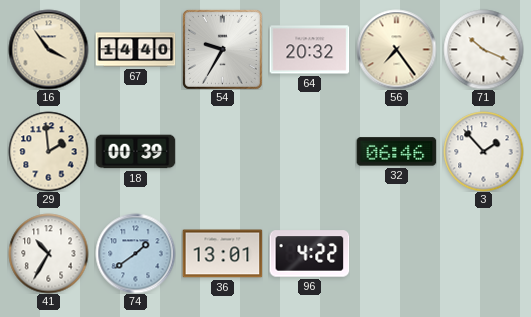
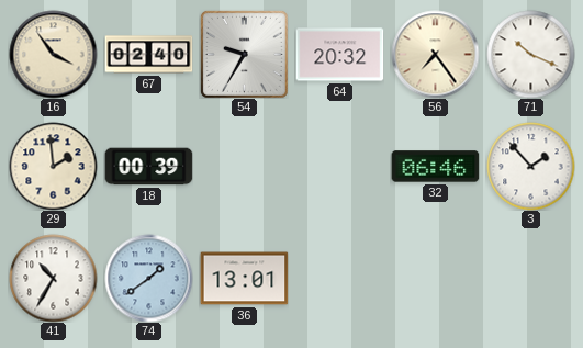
67: 14:40 -> 02:40
96: 4:22 -> none
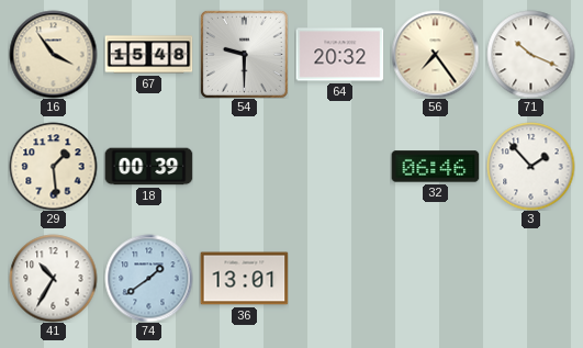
67: 02:40 -> 15:48
54: 9:35 -> 9:30
29: 1:59 -> 1:29
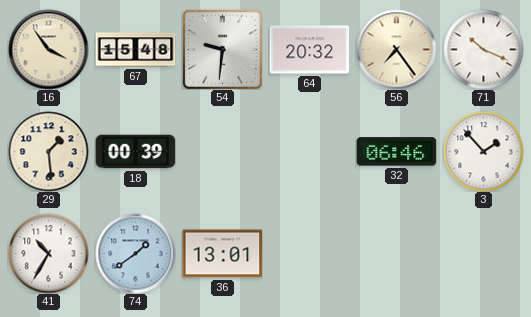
54: 9:30 -> 9:31
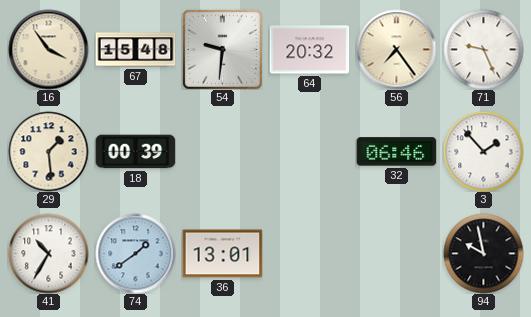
71: 10:19 -> 9:26
94: none -> 9:58
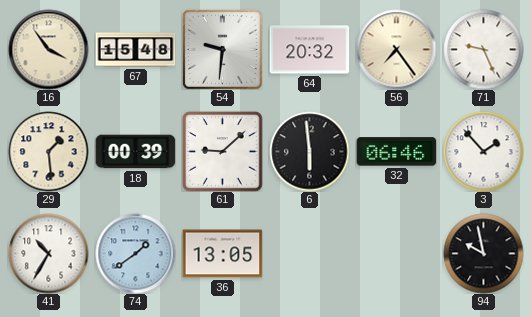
61: none -> 9:08
6: none -> 5:59
36: 13:01 -> 13:05
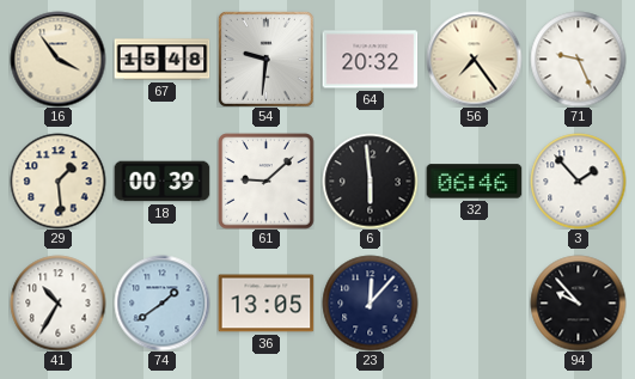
23: none -> 12:07
94: 9:58 -> 9:53
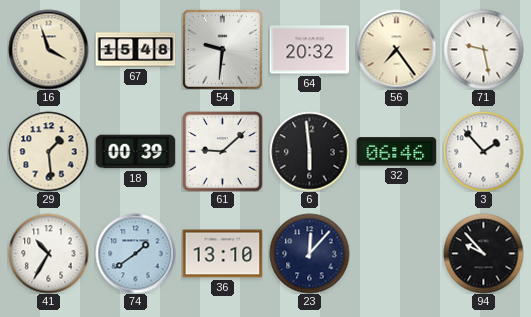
16: 3:54 -> 3:57
71: 9:26 -> 9:28
36: 13:05 -> 13:10
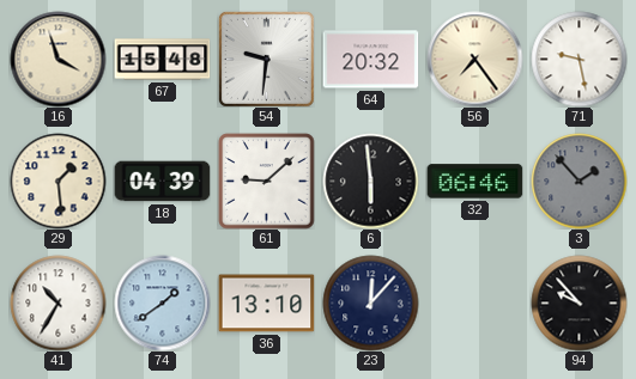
18: 00:39 -> 04:39
3 dial: white -> grey
